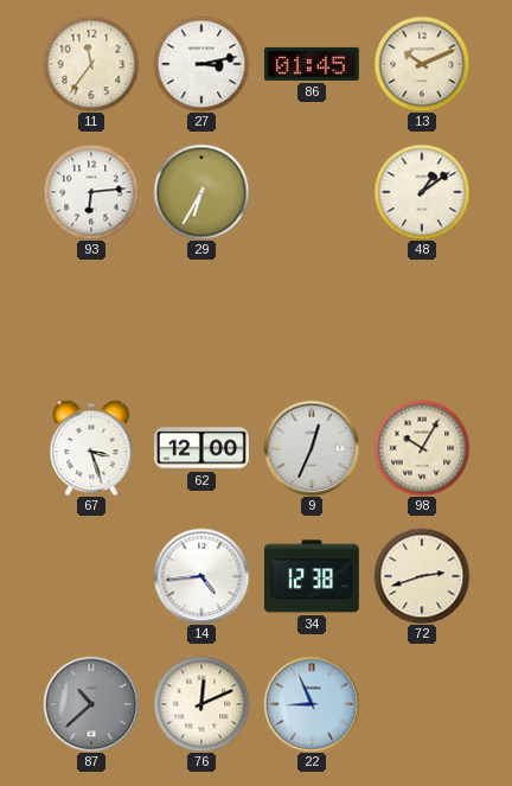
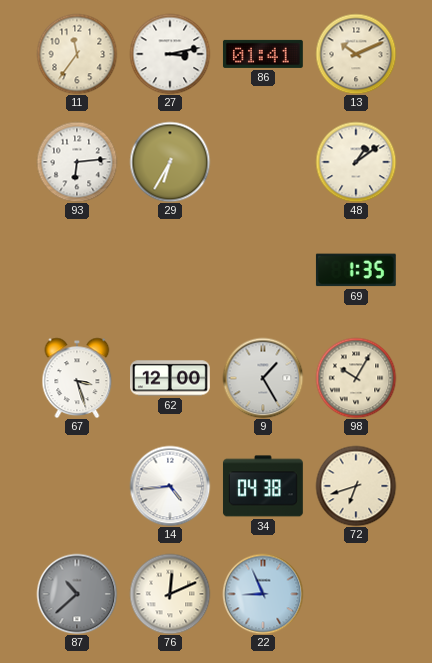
86: 01:45 -> 01:41
69: none -> 1:35
9: 12:34 -> 1:25
34: 12:38 -> 04:38
72: 2:42 -> 6:42
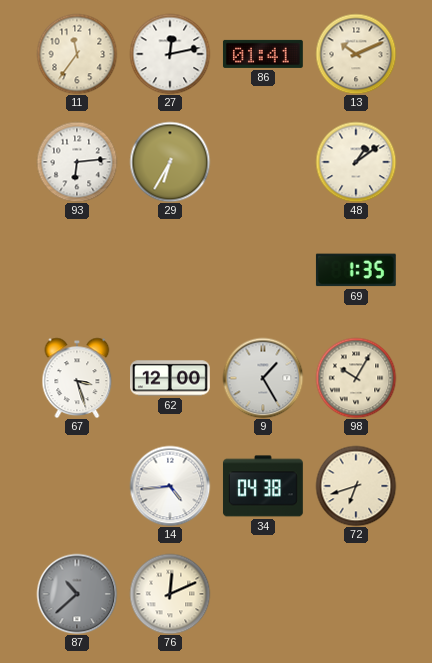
27: 3:13 -> 12:13
22: 8:56 -> none
